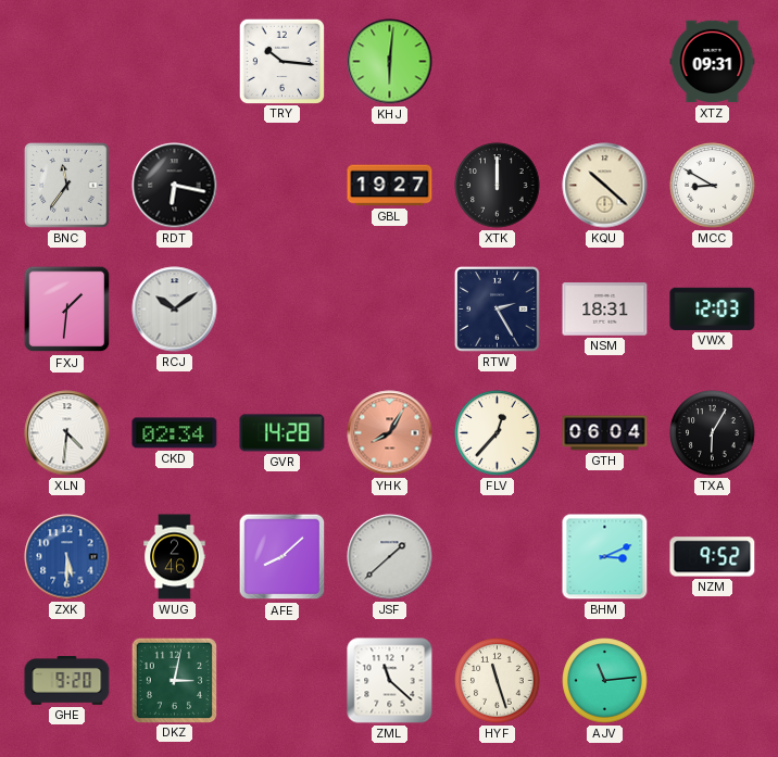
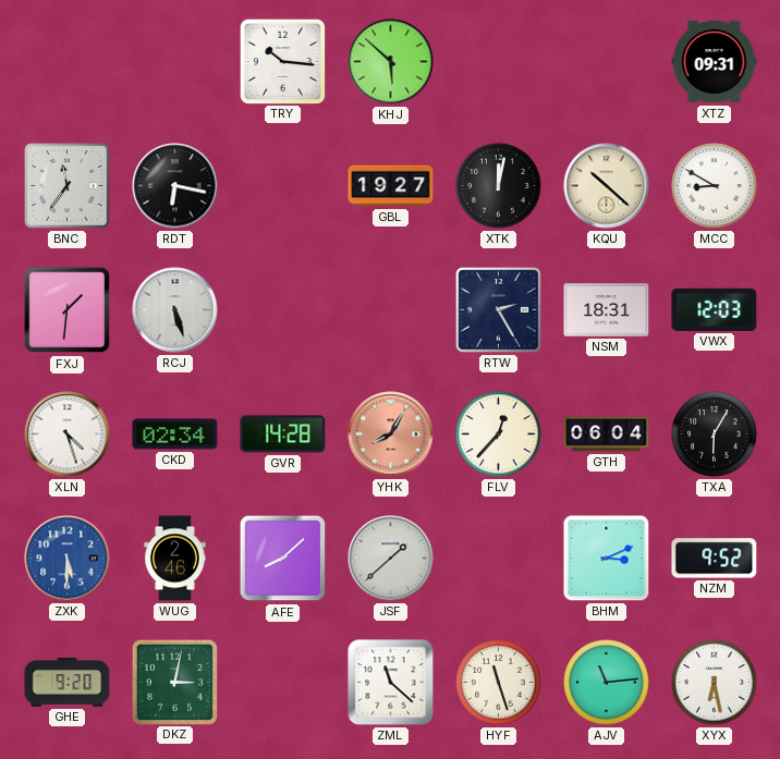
KHJ: 6:01 -> 5:52
XTK: 12:00 -> 12:02
RCJ: 10:09 -> 5:27
XLN: 4:31 -> 4:27
XYX: none -> 6:28
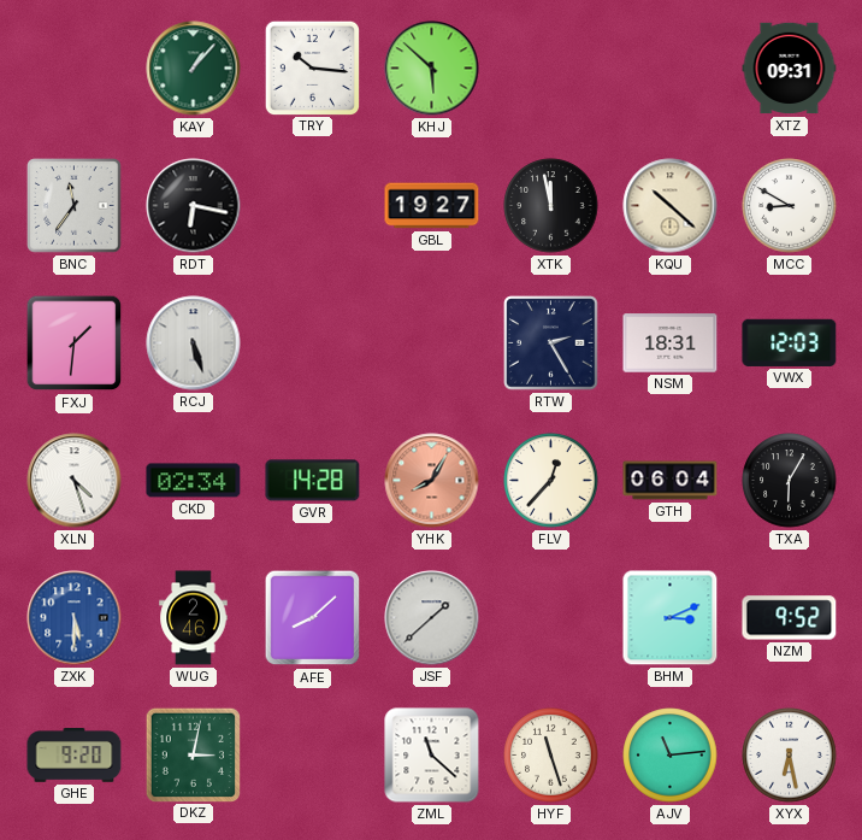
KAY: none -> 1:07
XTK: 12:02 -> 11:58
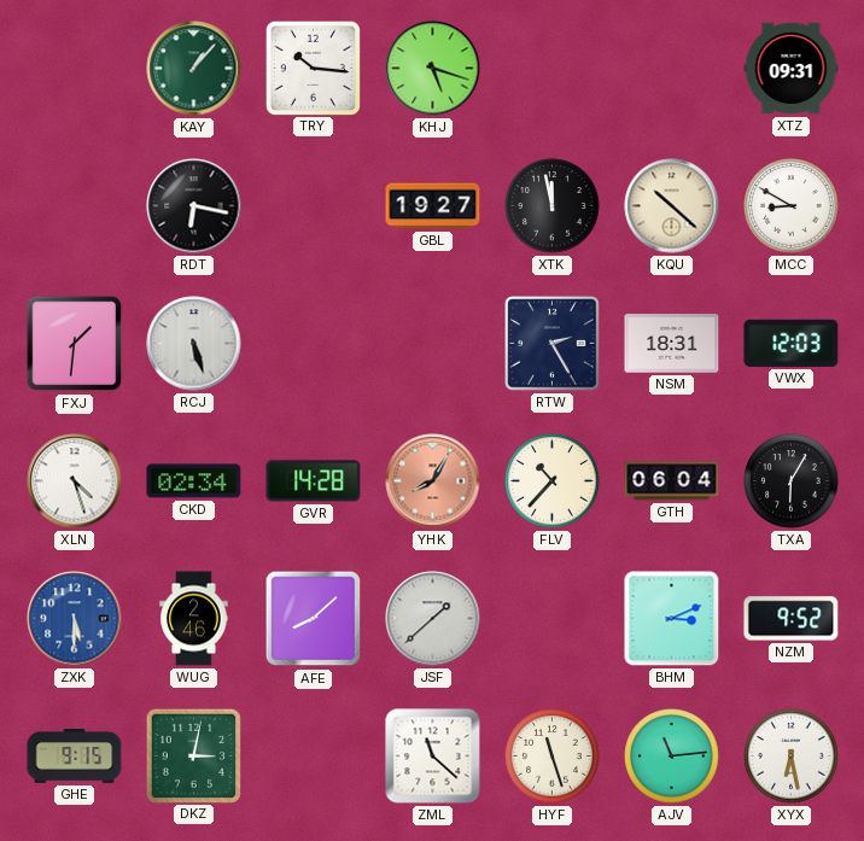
KHJ: 5:52 -> 5:18
BNC: 11:36 -> none
FLV: 12:37 -> 10:37
GHE: 9:20 -> 9:15
